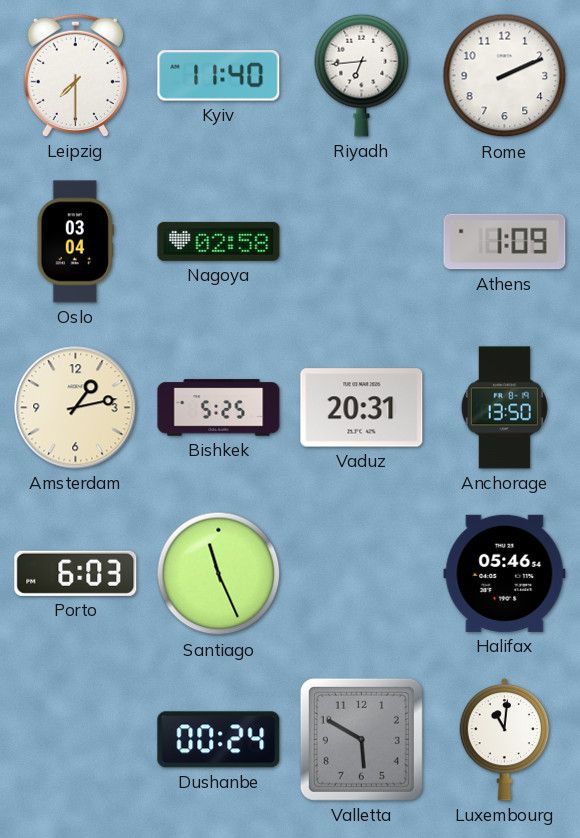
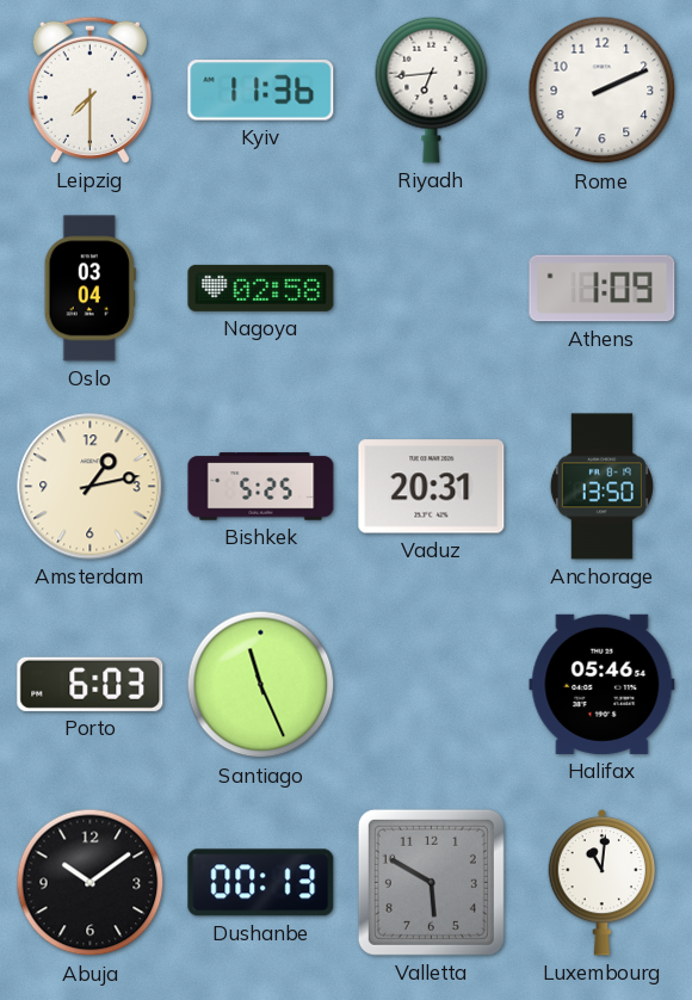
Kyiv: 11:40 -> 11:36
Abuja: none -> 10:09
Dushanbe: 00:24 -> 00:13
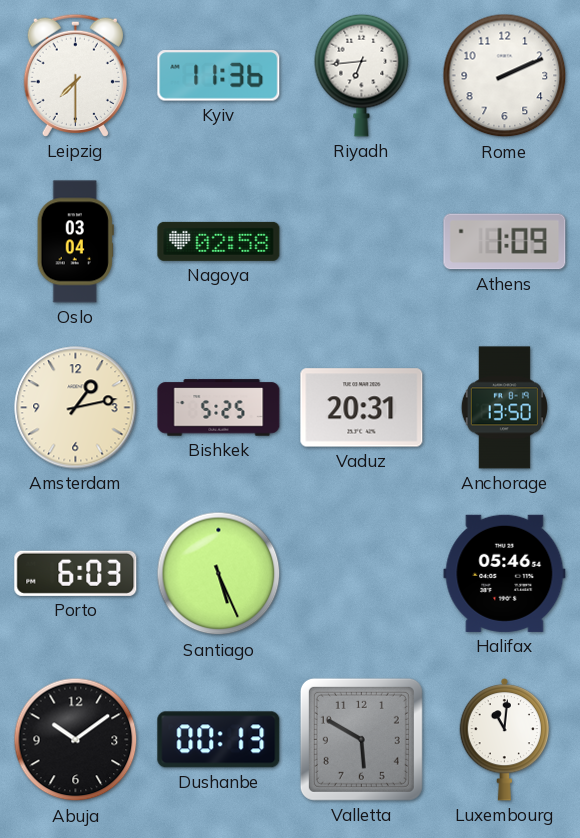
Santiago: 11:26 -> 5:26
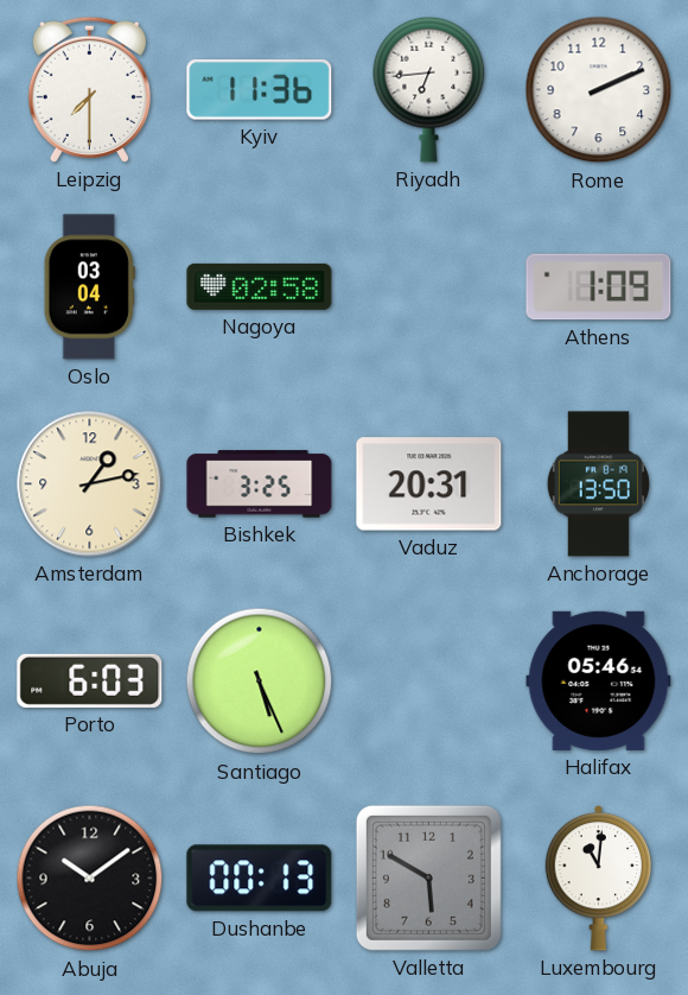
Bishkek: 5:25 -> 3:25
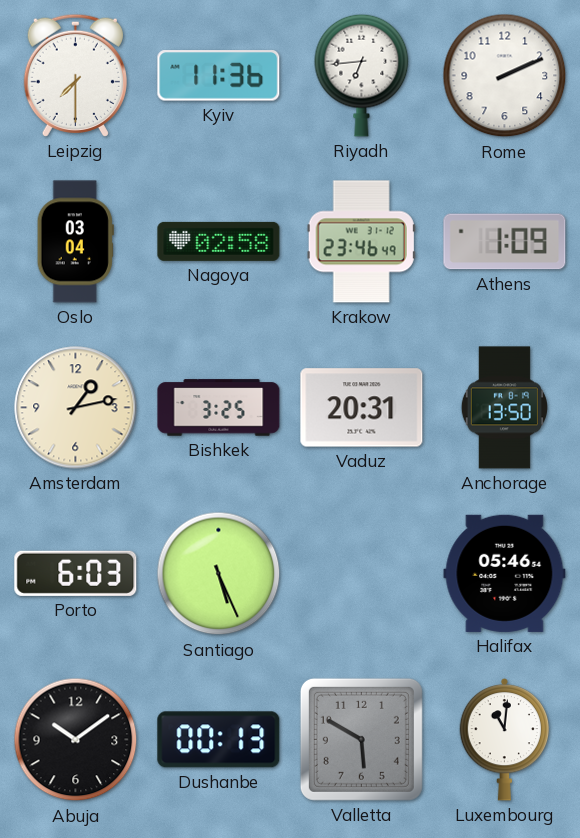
Krakow: none -> 23:46
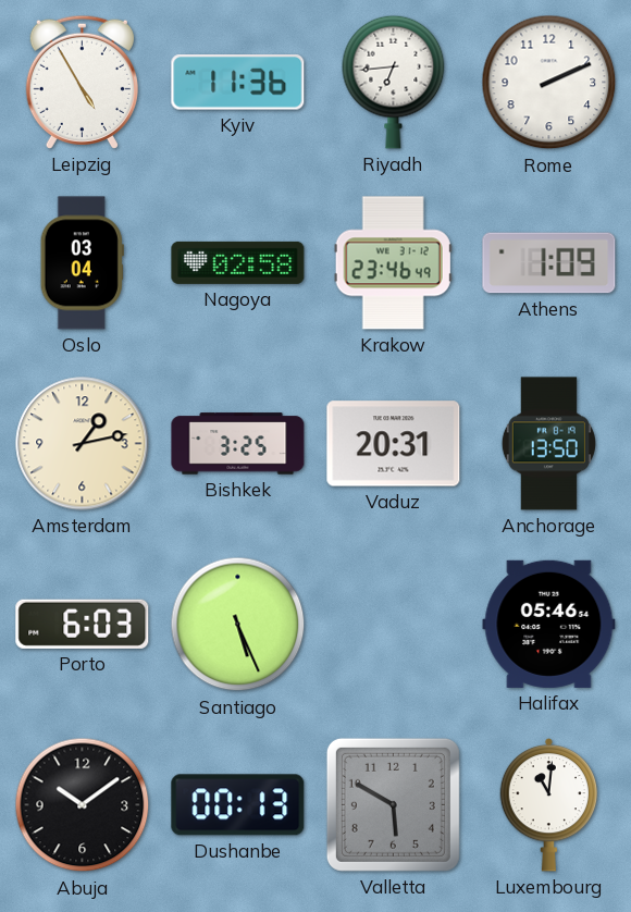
Leipzig: 7:30 -> 4:55
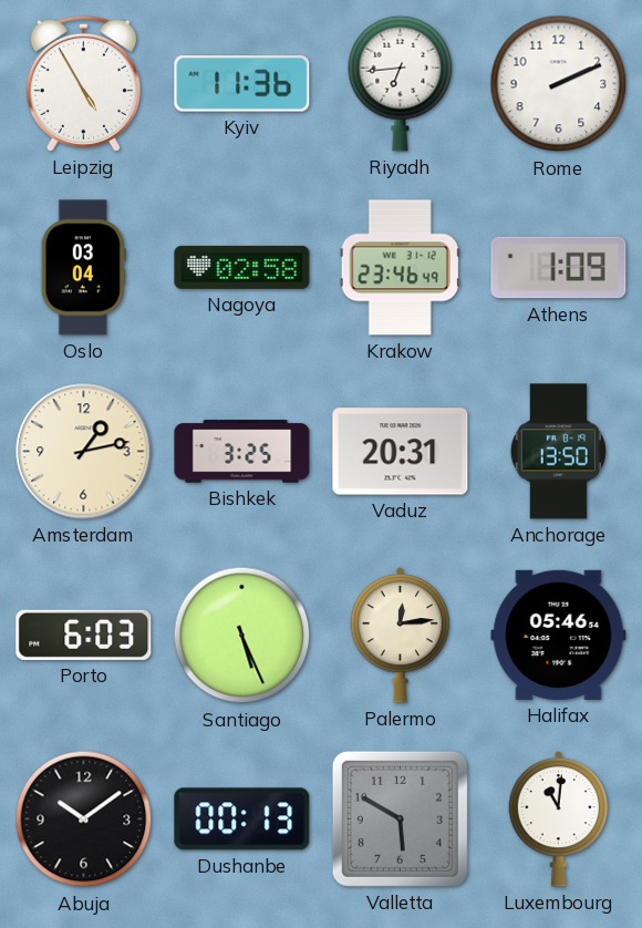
Palermo: none -> 12:14
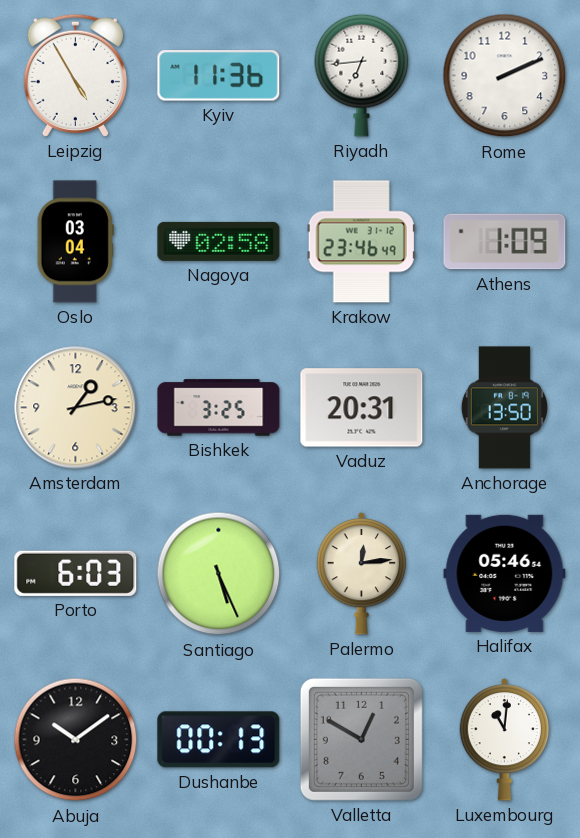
Valletta: 5:50 -> 12:50
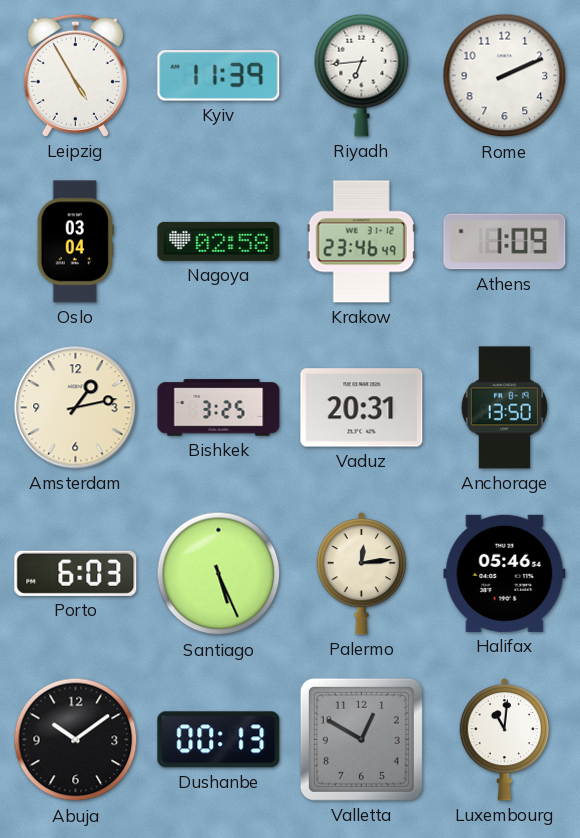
Kyiv: 11:36 -> 11:39
